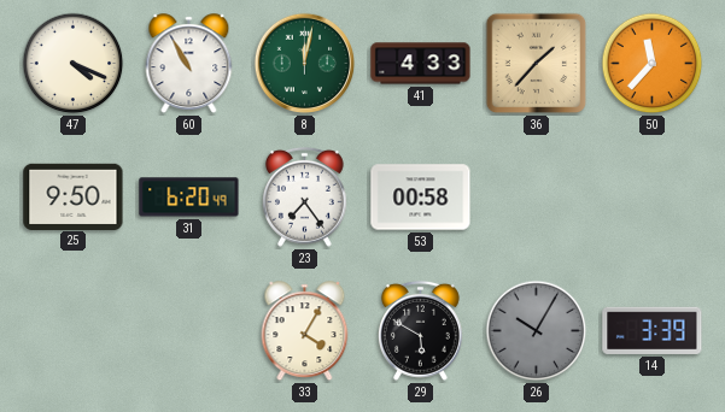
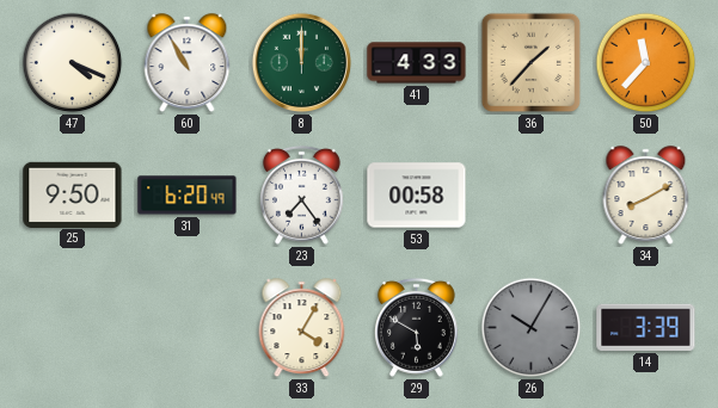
8: 12:02 -> 12:00
34: none -> 8:10
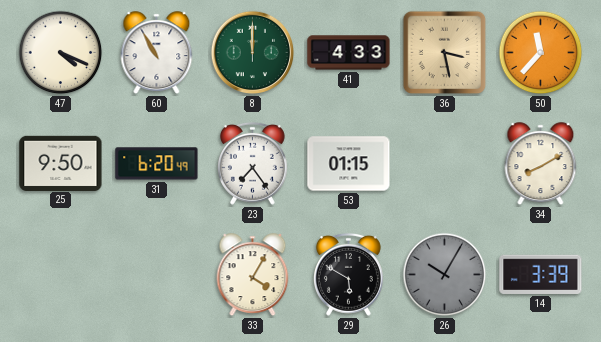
36: 1:37 -> 3:28
53: 00:58 -> 01:15
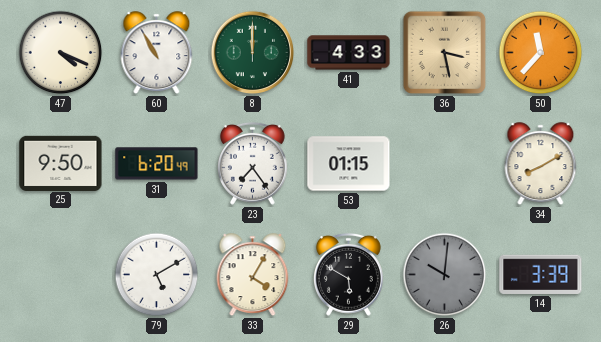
79: none -> 5:10
26: 10:05 -> 10:01
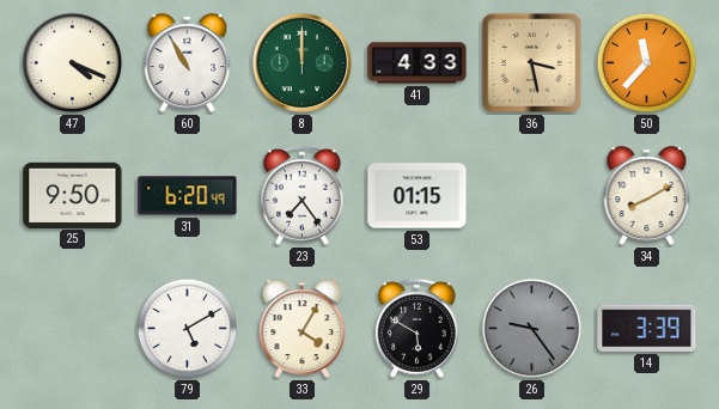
26: 10:01 -> 9:24
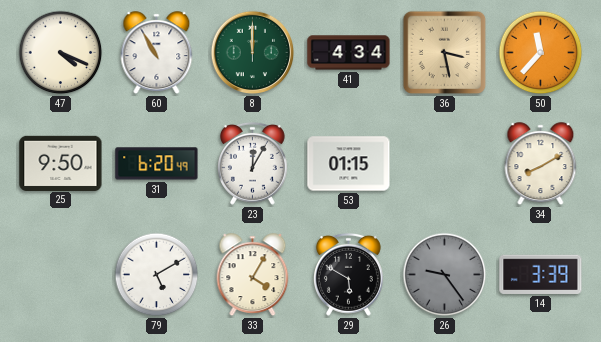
41: 4:33 -> 4:34
23: 7:24 -> 12:05
